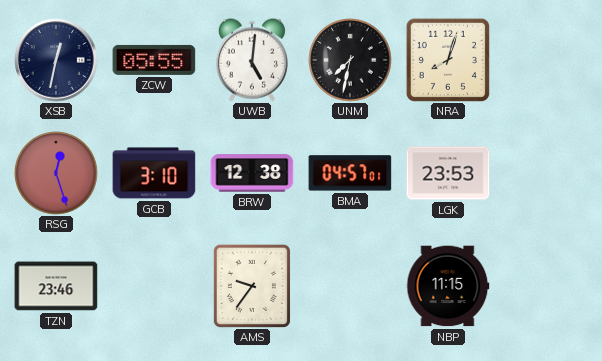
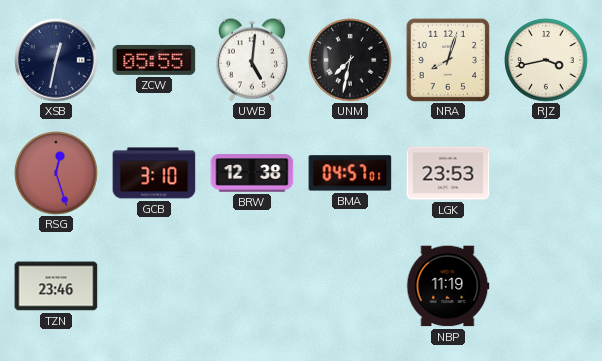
RJZ: none -> 3:43
AMS: 9:36 -> none
NBP: 11:15 -> 11:19
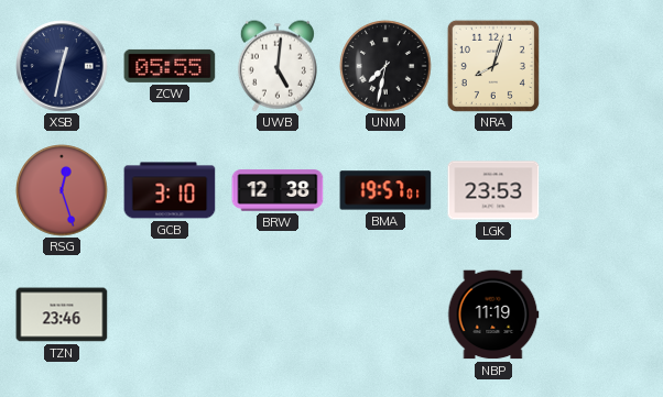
RJZ: 3:43 -> none
BMA: 04:57 -> 19:57
